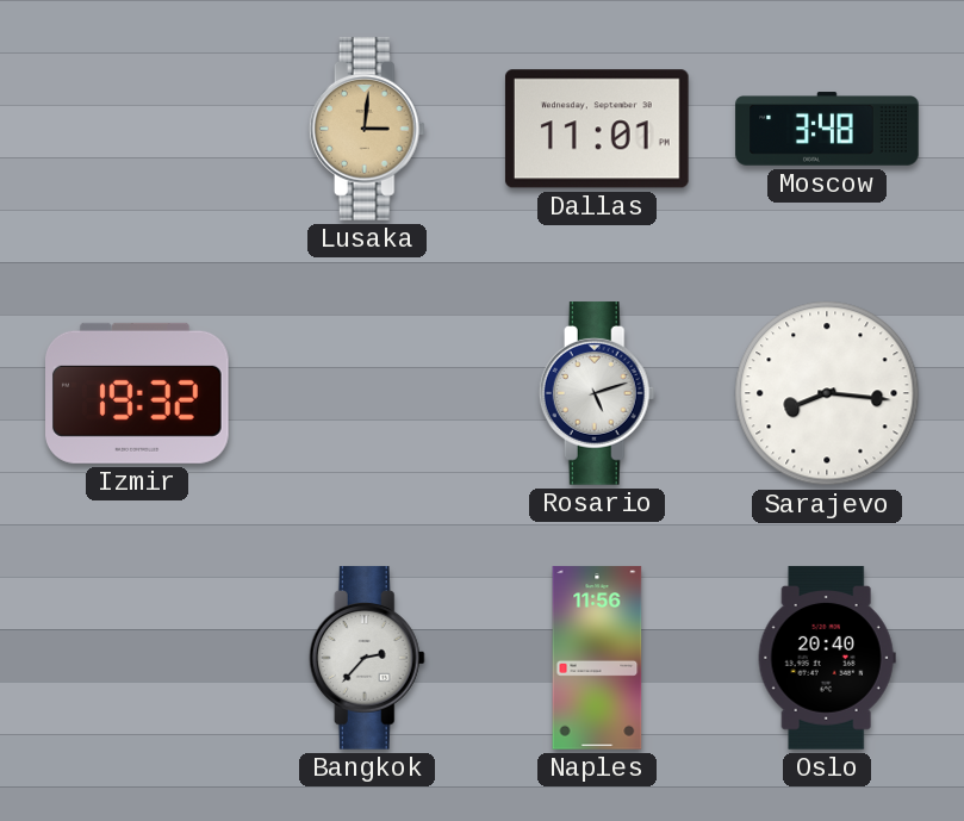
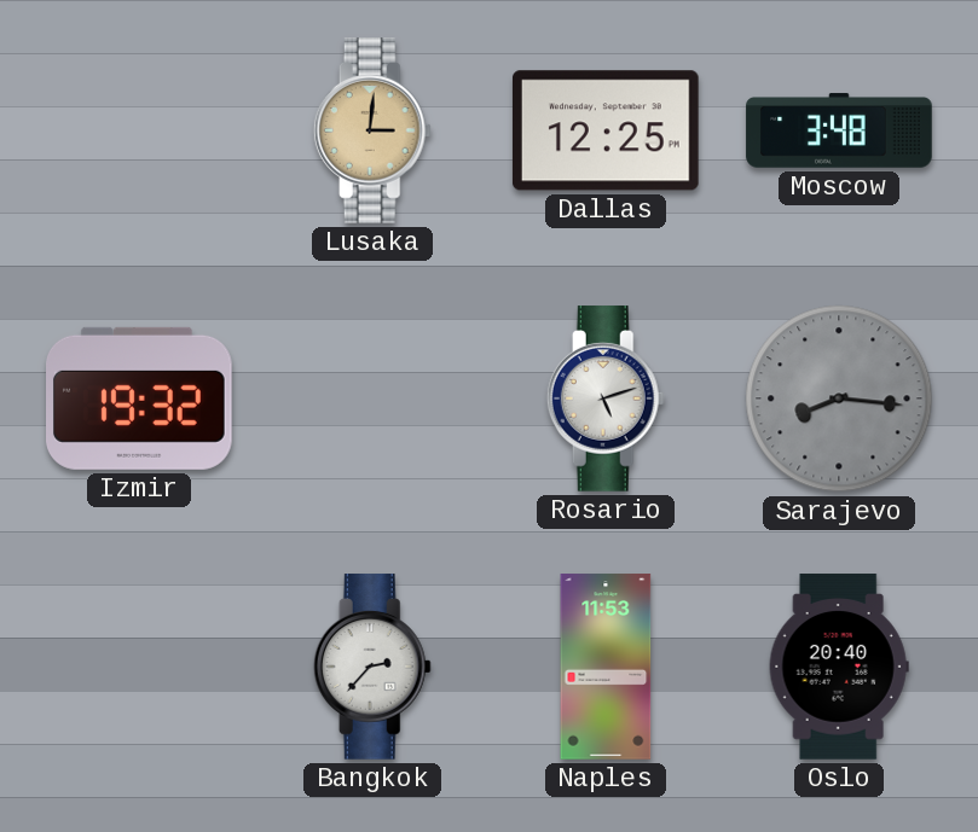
Dallas: 11:01 -> 12:25
Sarajevo dial: white -> grey
Naples: 11:56 -> 11:53
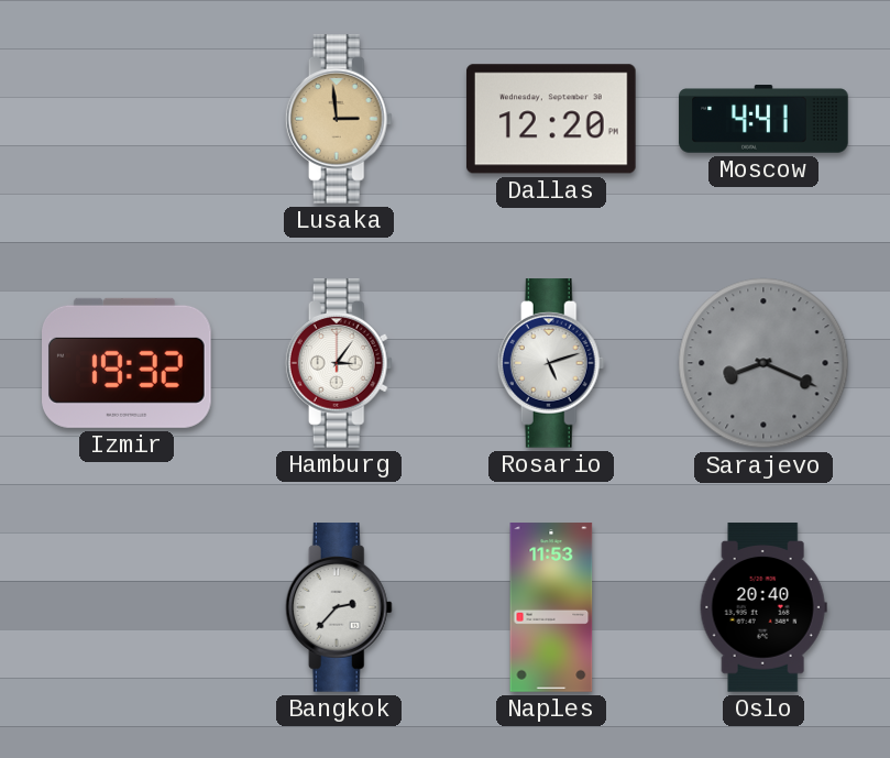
Lusaka: 3:01 -> 2:59
Dallas: 12:25 -> 12:20
Moscow: 3:48 -> 4:41
Hamburg: none -> 3:06
Sarajevo: 8:16 -> 8:19
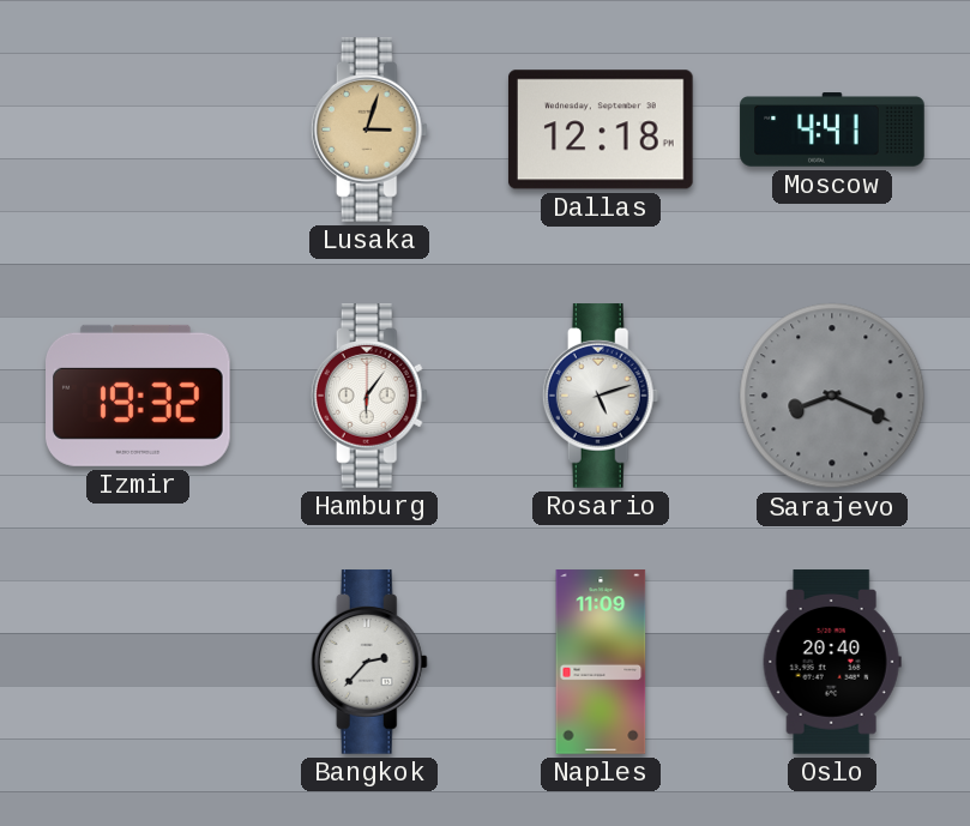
Lusaka: 2:59 -> 3:03
Dallas: 12:20 -> 12:18
Hamburg: 3:06 -> 6:06
Naples: 11:53 -> 11:09
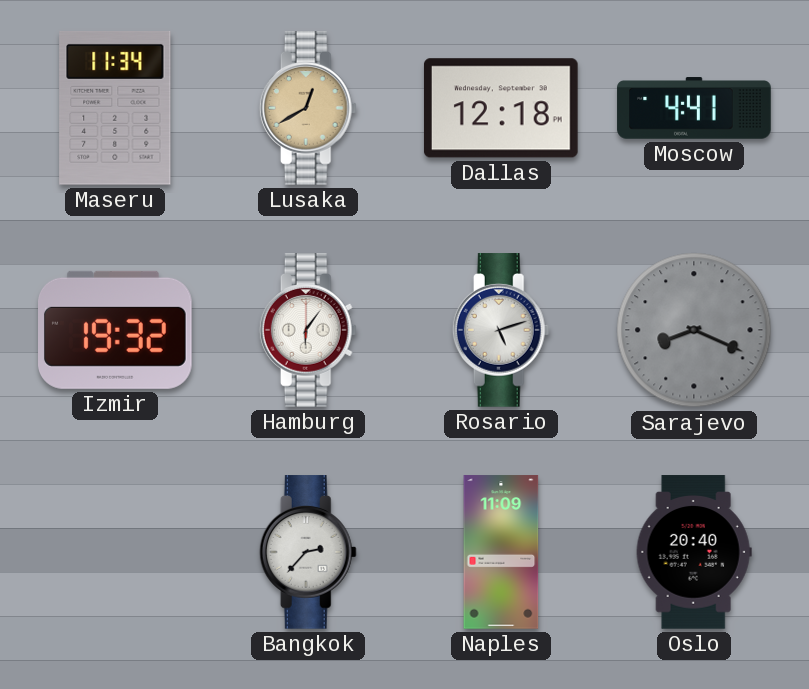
Maseru: none -> 11:34
Lusaka: 3:03 -> 12:40
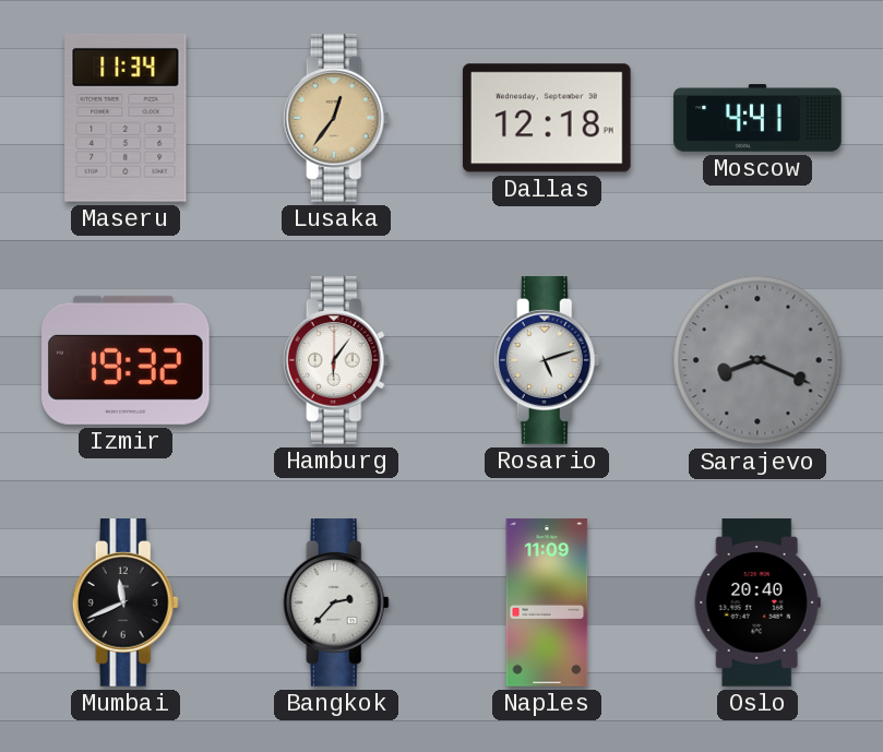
Lusaka: 12:40 -> 12:36
Mumbai: none -> 11:41
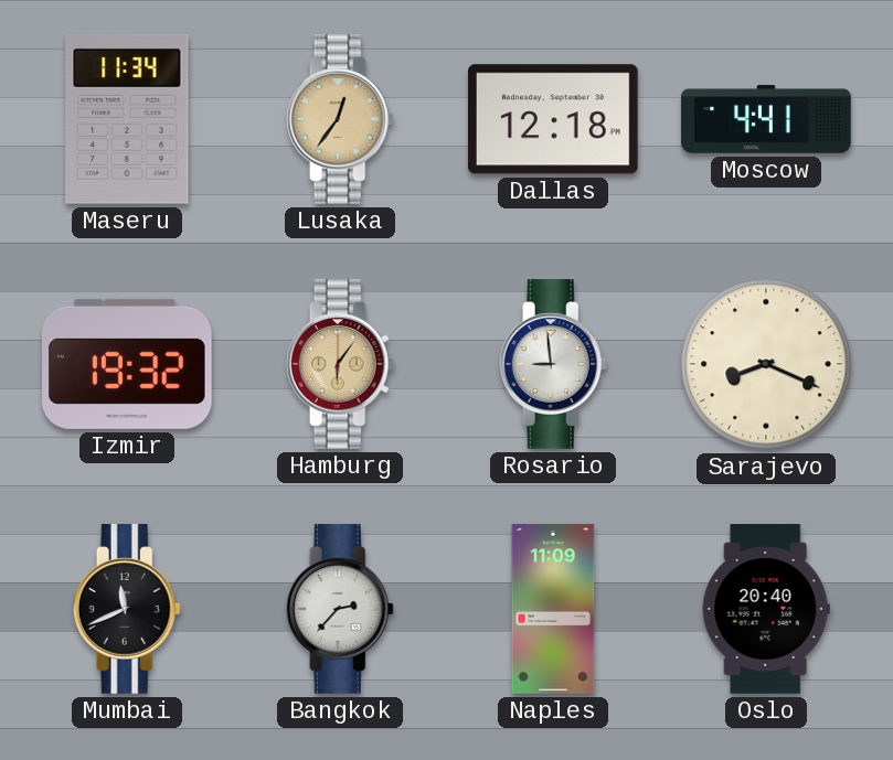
Hamburg dial: white -> champagne
Rosario: 5:12 -> 8:59
Sarajevo dial: grey -> cream
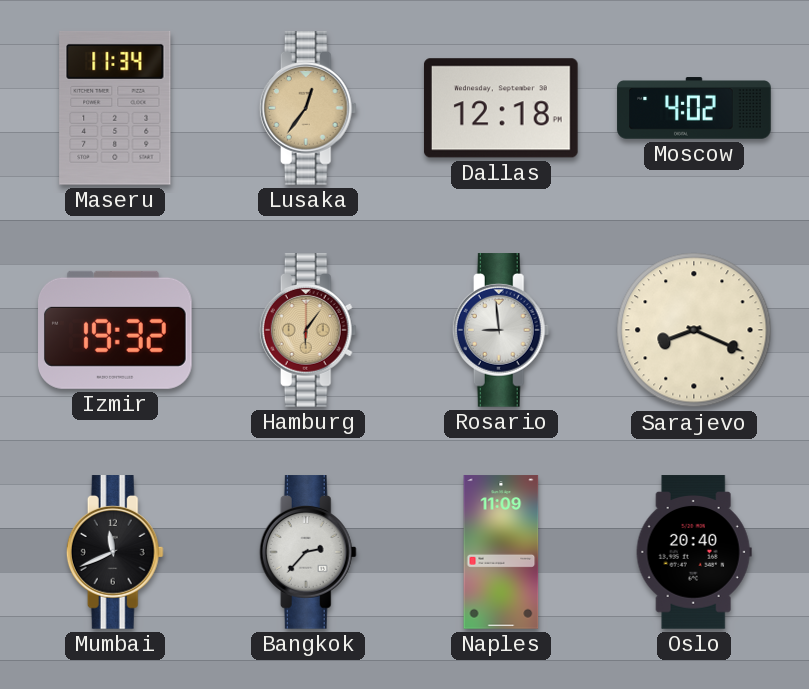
Moscow: 4:41 -> 4:02
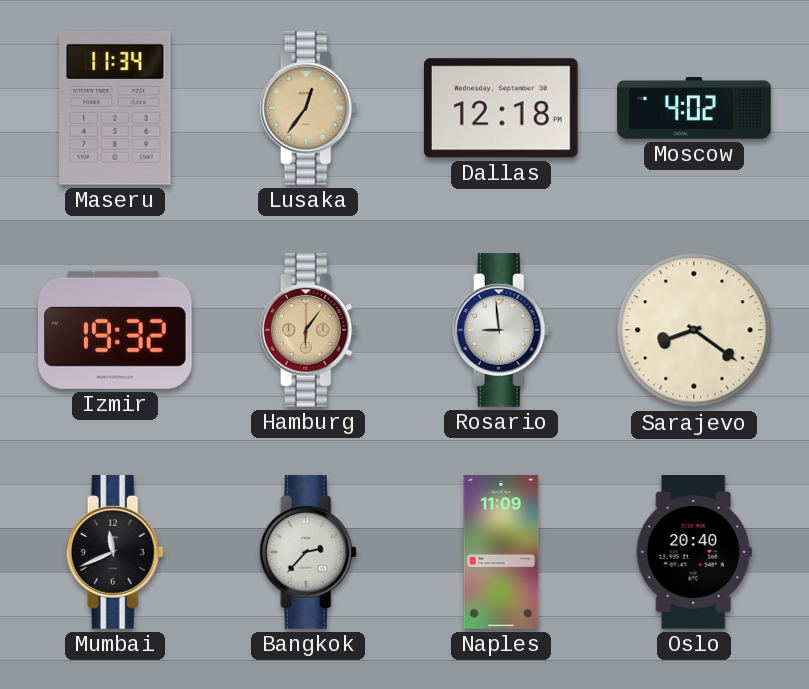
Sarajevo: 8:19 -> 8:21
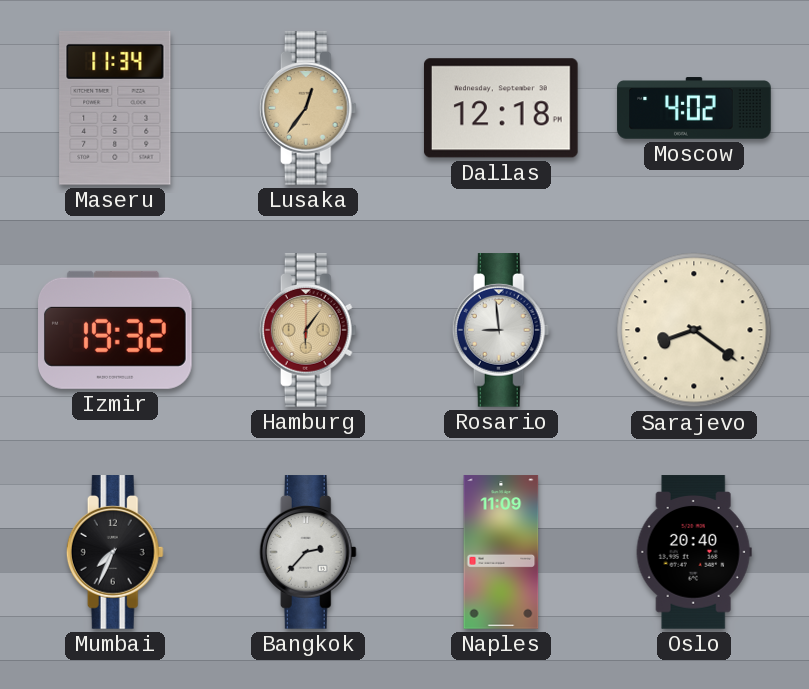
Mumbai: 11:41 -> 7:34
